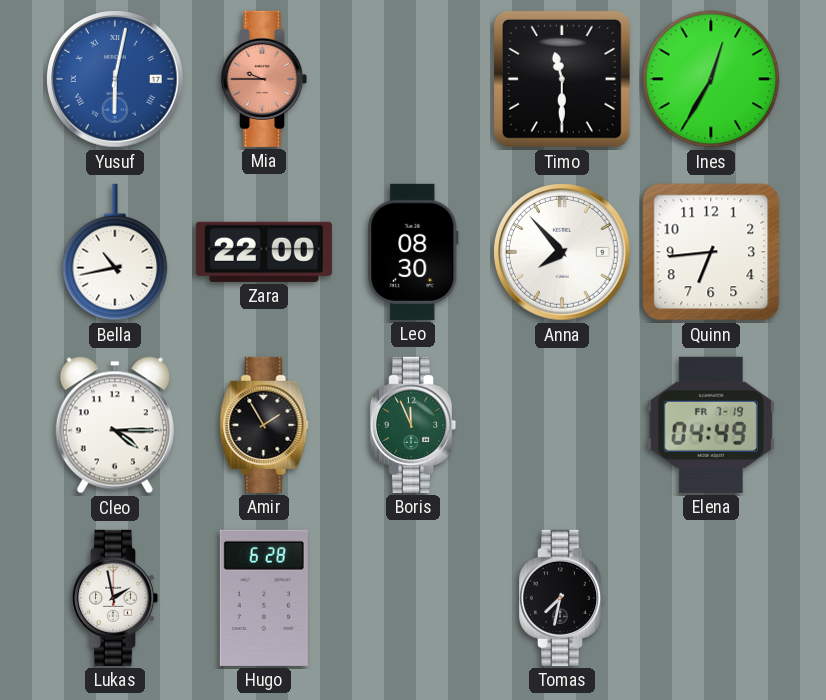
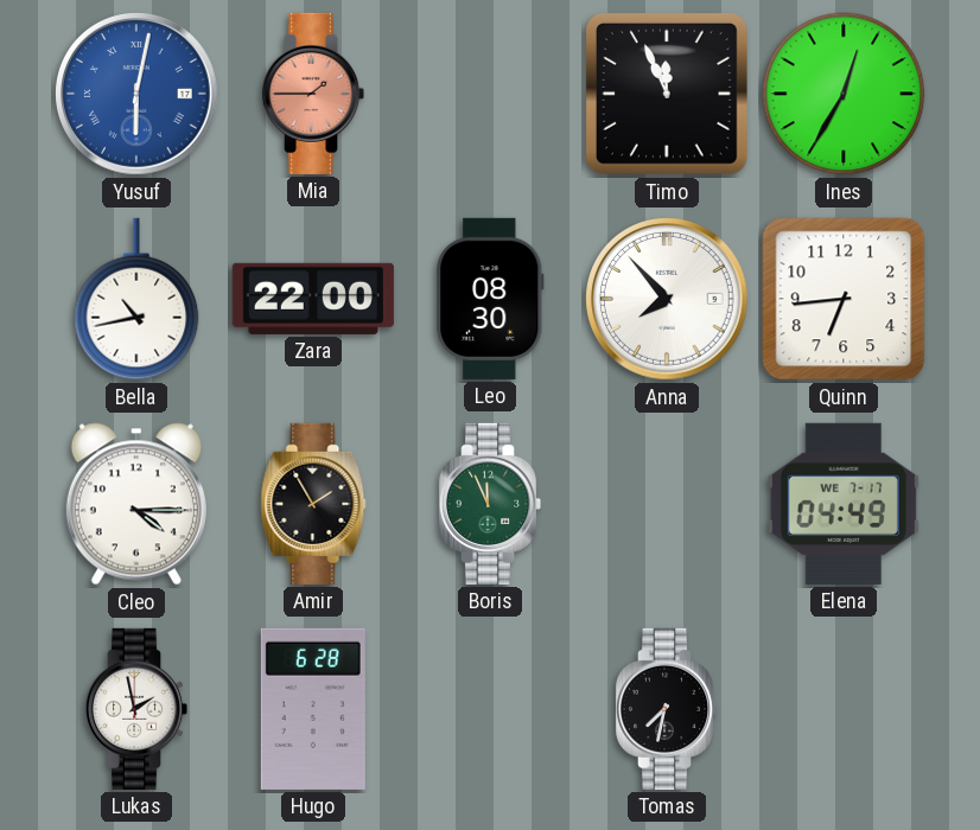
Mia: 9:45 -> 1:45
Timo: 11:30 -> 11:56
Elena date: FR 7-19 -> WE 7-17
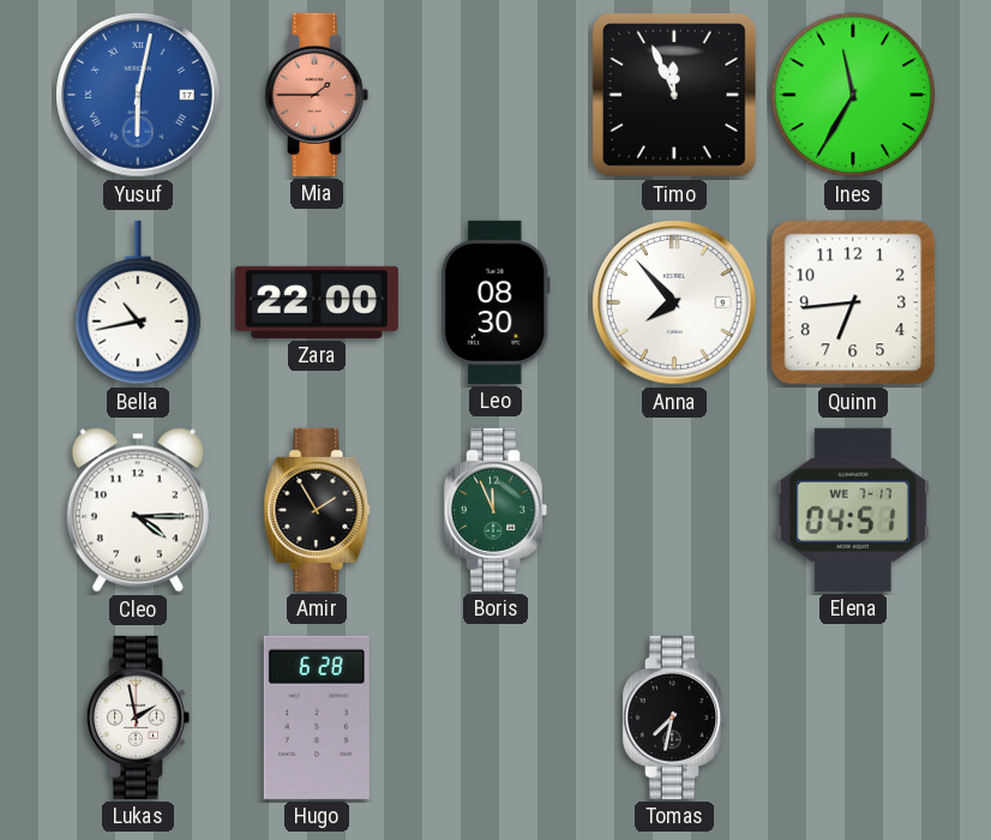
Ines: 12:35 -> 11:35
Elena: 04:49 -> 04:51
